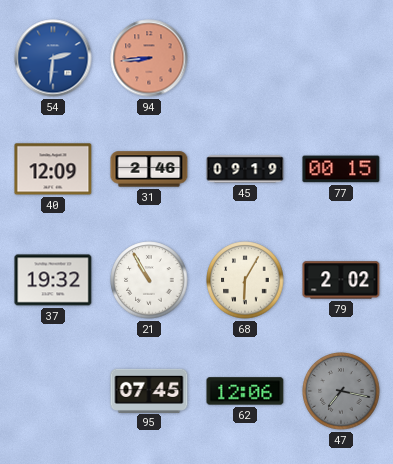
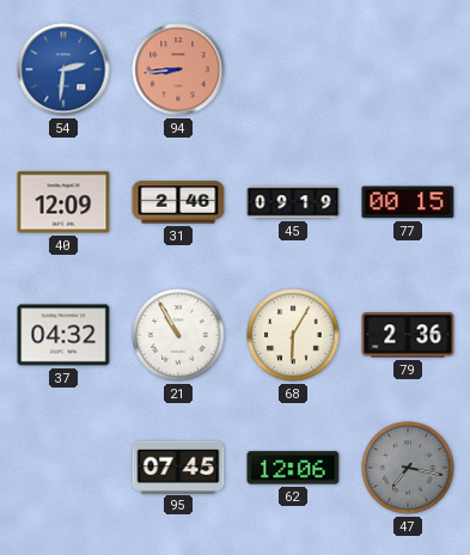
37: 19:32 -> 04:32
79: 2:02 -> 2:36
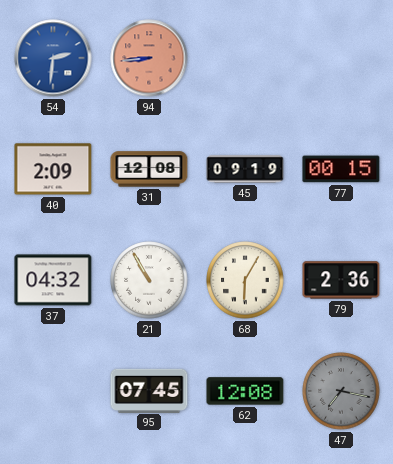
40: 12:09 -> 2:09
31: 2:46 -> 12:08
62: 12:06 -> 12:08
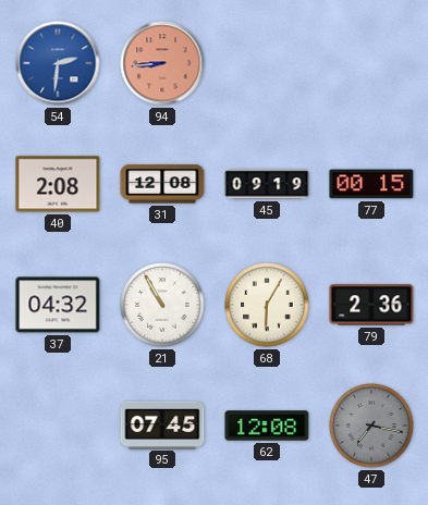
40: 2:09 -> 2:08
